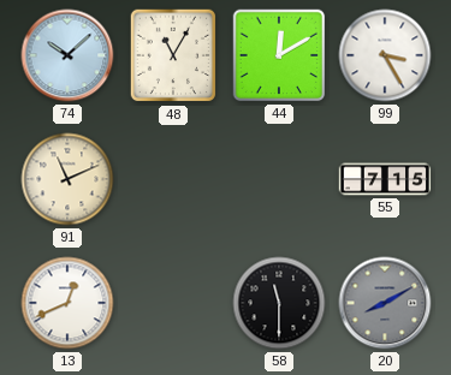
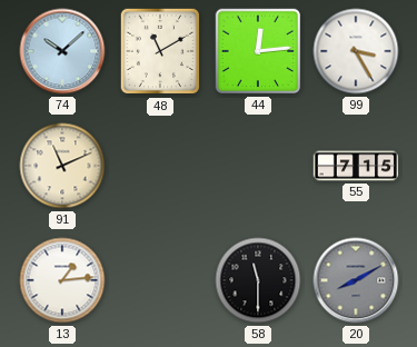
48: 11:05 -> 11:10
44: 12:10 -> 12:14
13: 12:41 -> 1:14
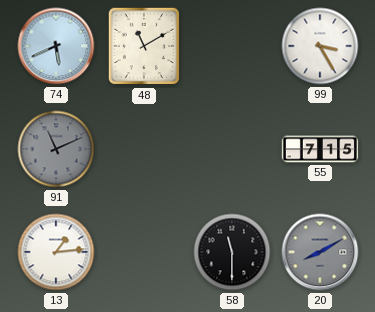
74: 10:08 -> 5:41
44: 12:14 -> none
91 dial: cream -> grey
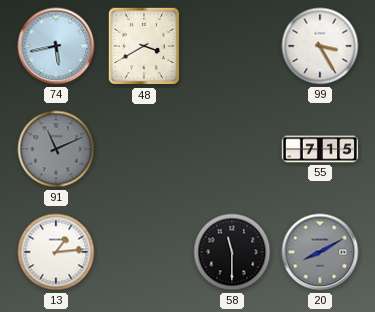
74: 5:41 -> 5:43
48: 11:10 -> 3:40
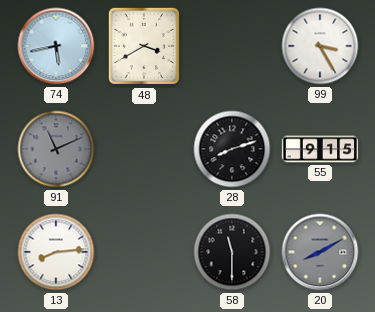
28: none -> 8:12
55: 7:15 -> 9:15
13: 1:14 -> 8:14
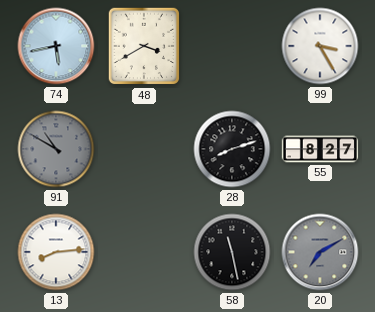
91: 11:11 -> 10:50
55: 9:15 -> 8:27
58: 11:30 -> 11:28
20: 8:10 -> 7:10
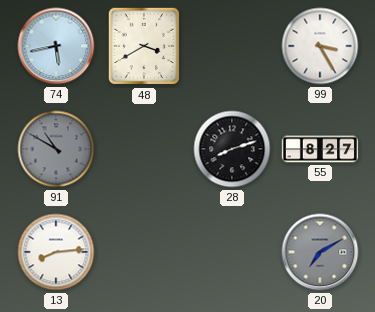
58: 11:28 -> none
